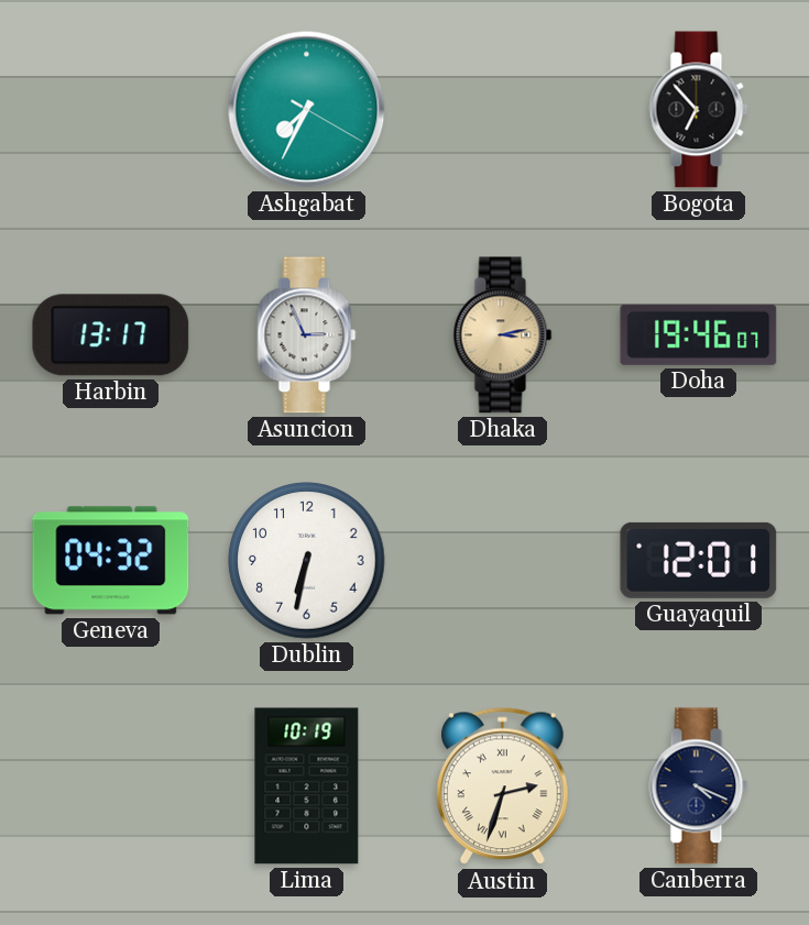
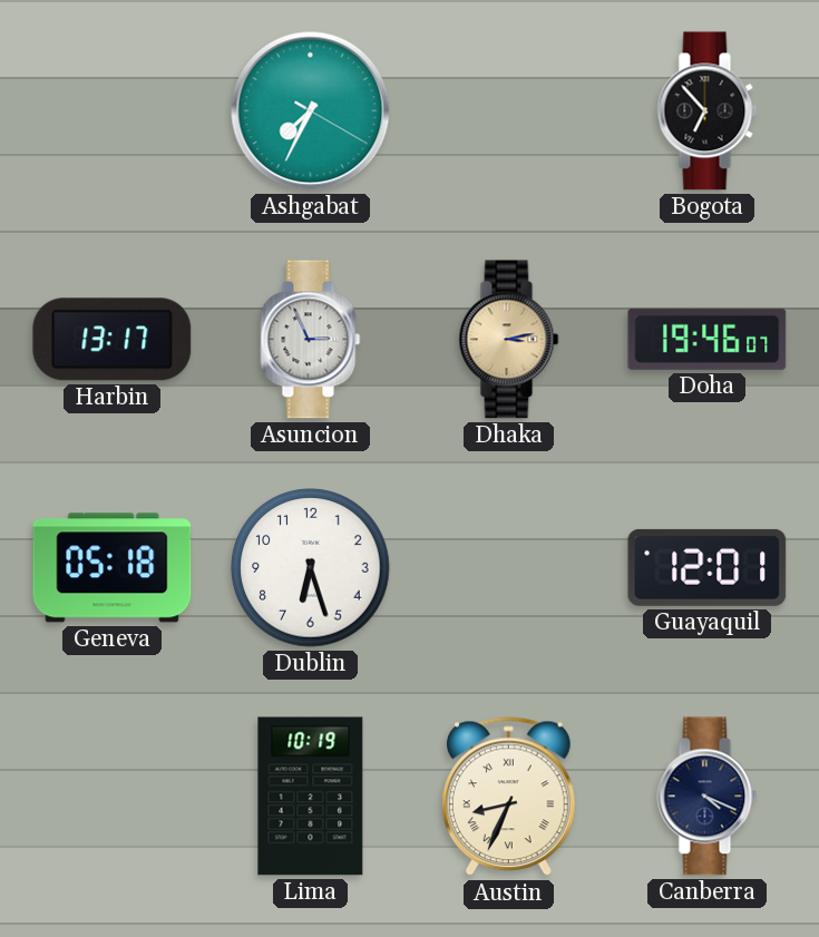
Geneva: 04:32 -> 05:18
Dublin: 6:32 -> 6:27
Austin: 2:33 -> 8:34
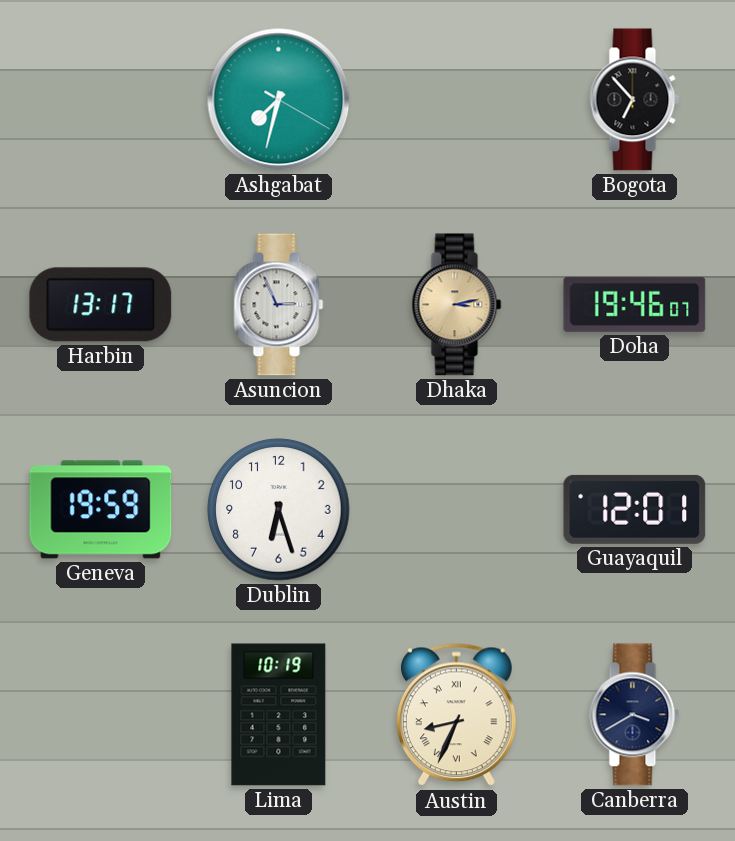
Ashgabat: 7:34 -> 7:32
Geneva: 05:18 -> 19:59
Canberra: 4:19 -> 3:40
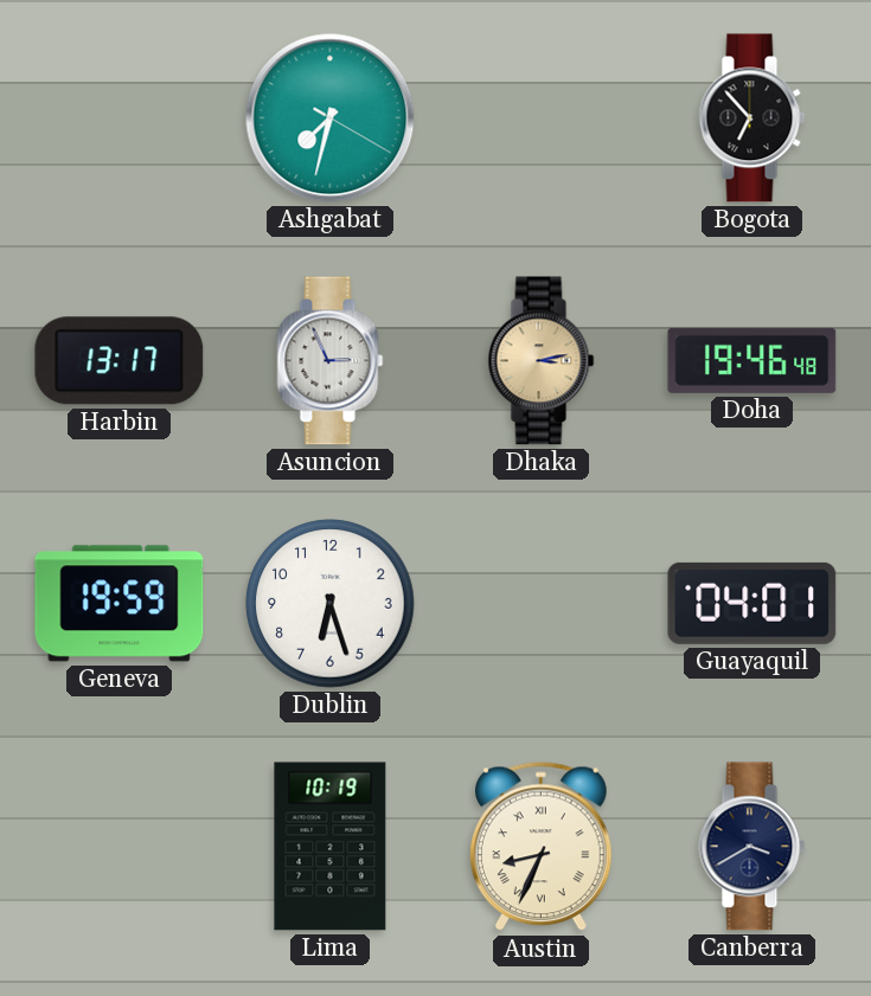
Doha: 19:46:07 -> 19:46:48
Guayaquil: 12:01 -> 04:01
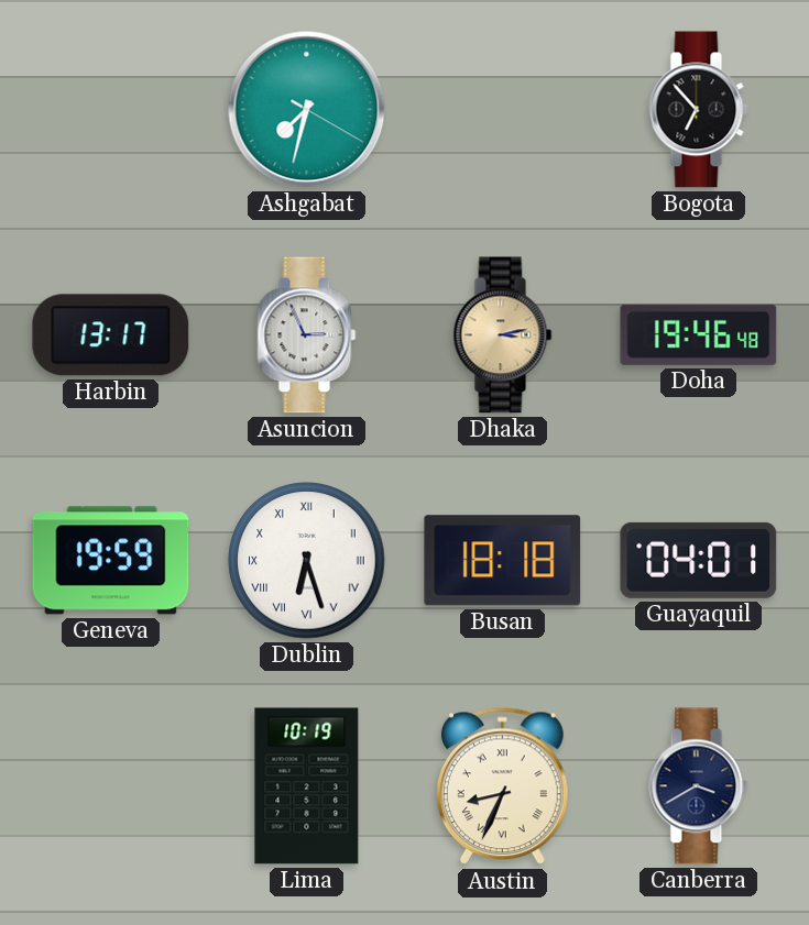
Dublin numerals: Arabic -> Roman
Busan: none -> 18:18
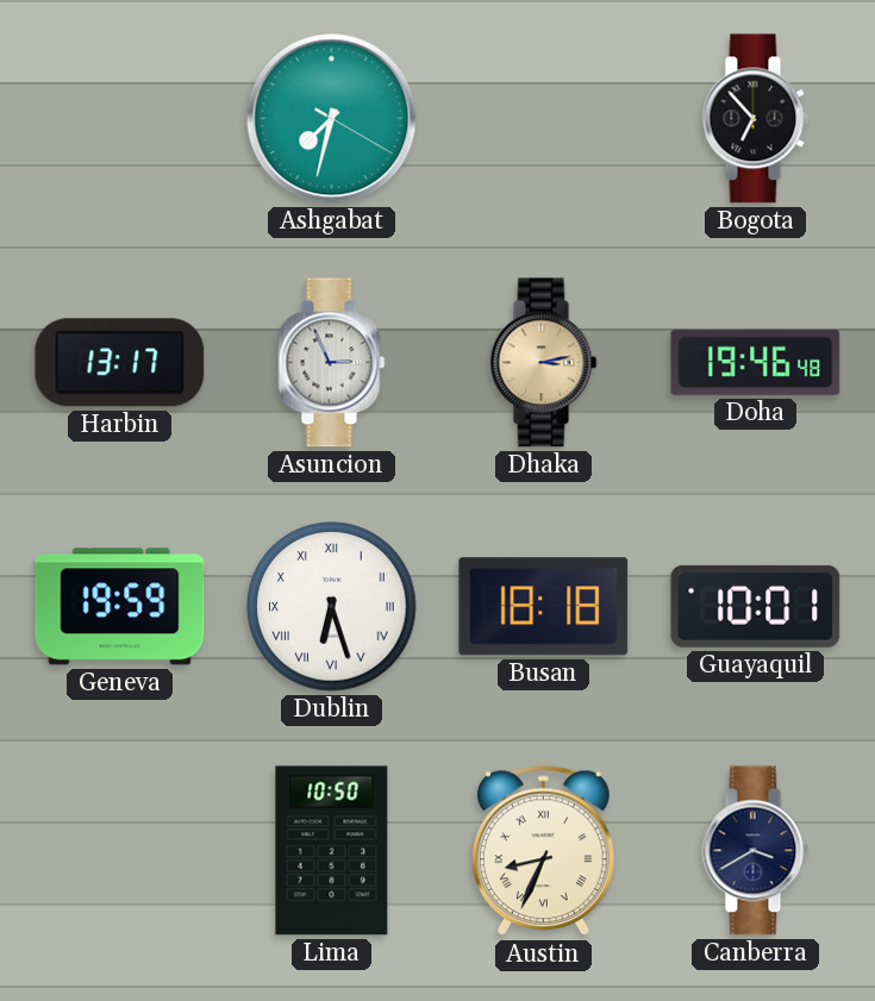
Guayaquil: 04:01 -> 10:01
Lima: 10:19 -> 10:50
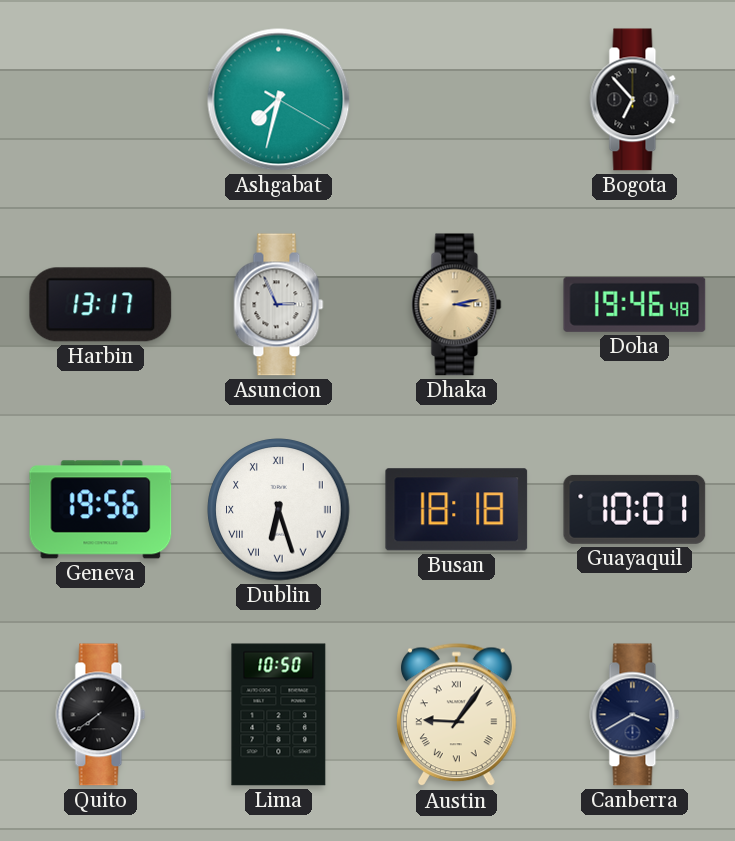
Geneva: 19:59 -> 19:56
Quito: none -> 7:39
Austin: 8:34 -> 9:06
